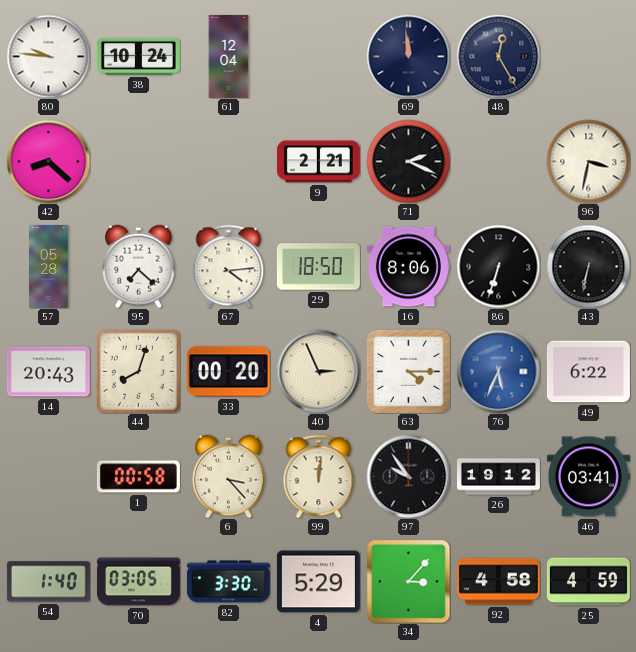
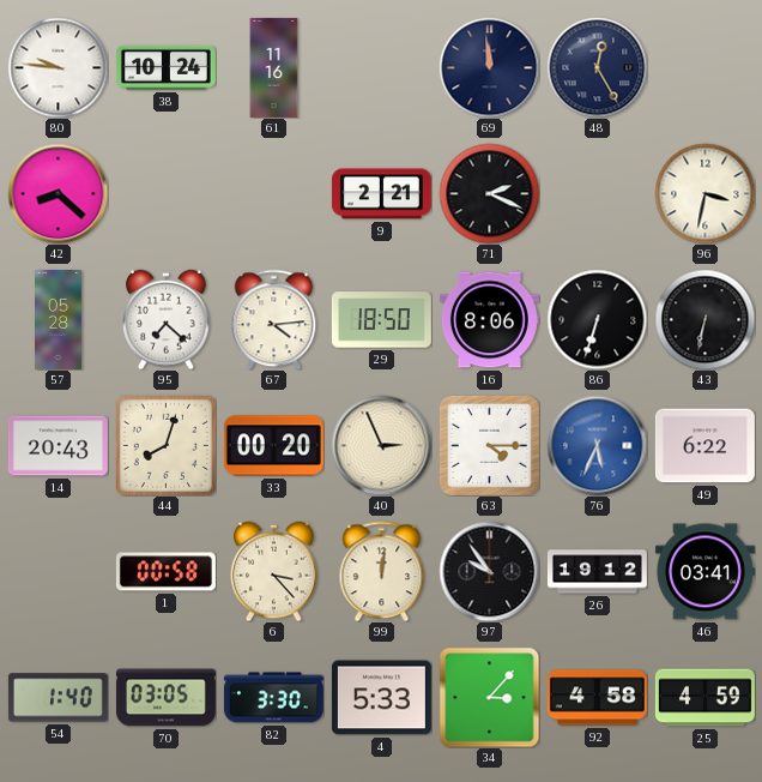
61: 12:04 -> 11:16
4: 5:29 -> 5:33
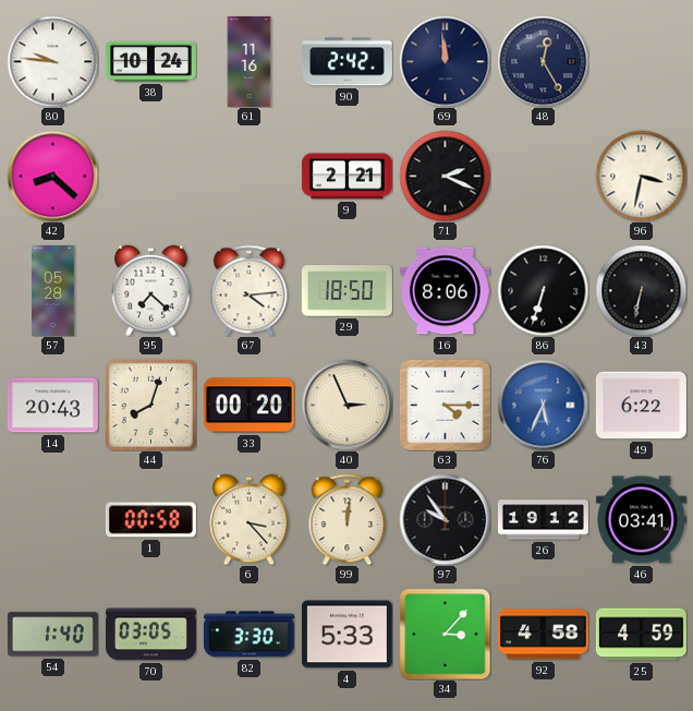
90: none -> 2:42
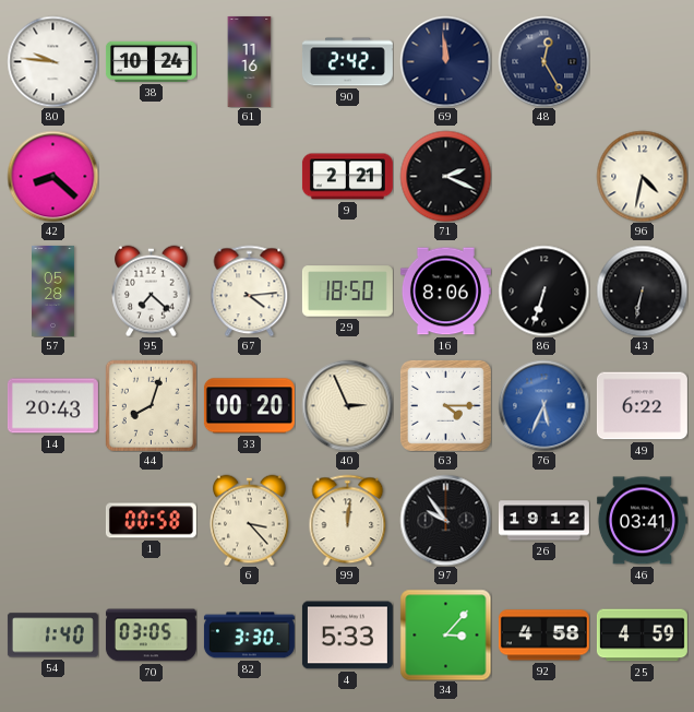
96: 3:32 -> 4:32
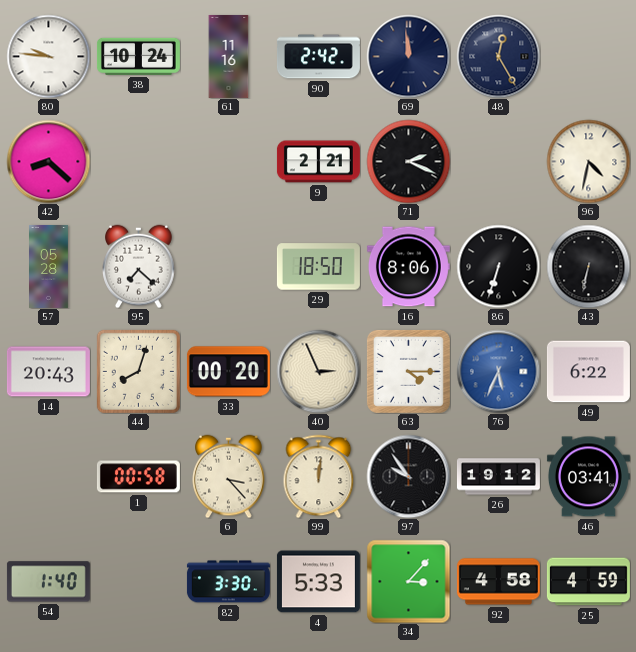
67: 4:14 -> none
70: 03:05 -> none
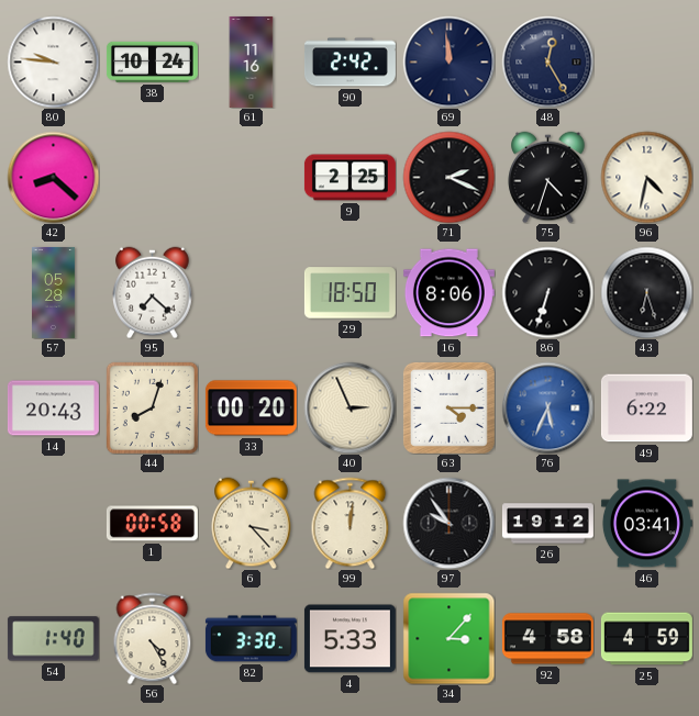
9: 2:21 -> 2:25
75: none -> 4:33
43: 6:32 -> 6:27
56: none -> 4:25
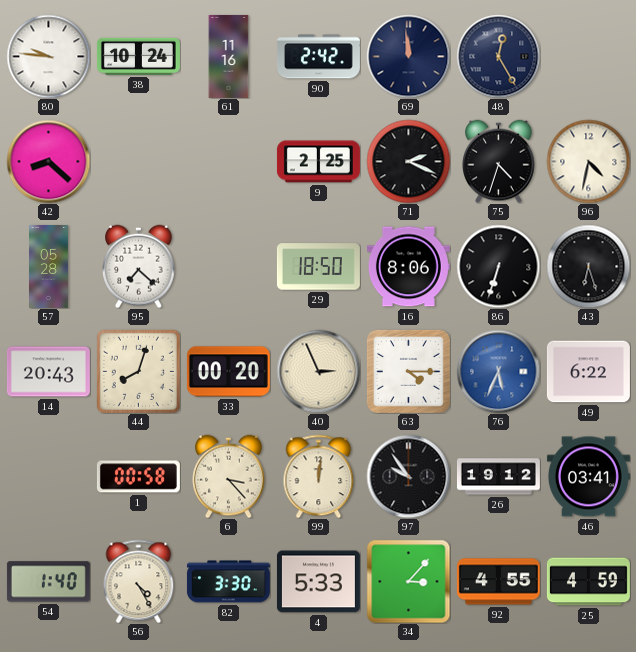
92: 4:58 -> 4:55
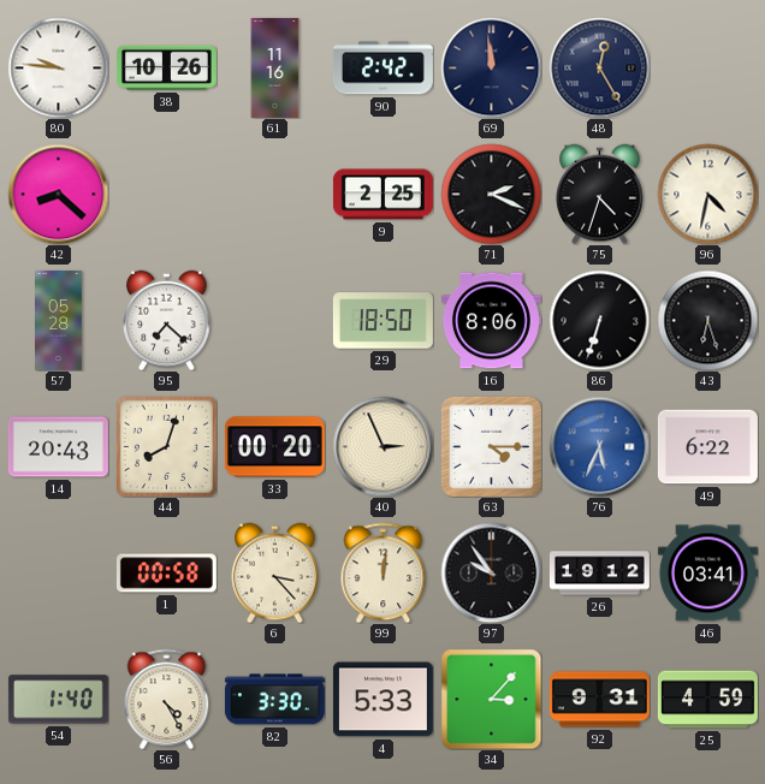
38: 10:24 -> 10:26
92: 4:55 -> 9:31
